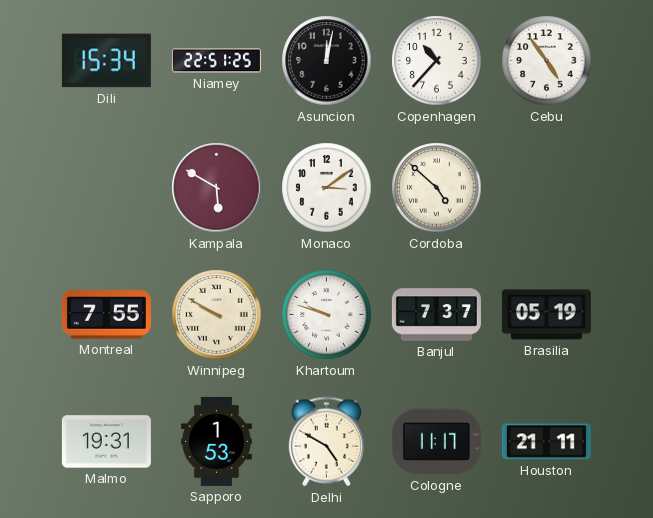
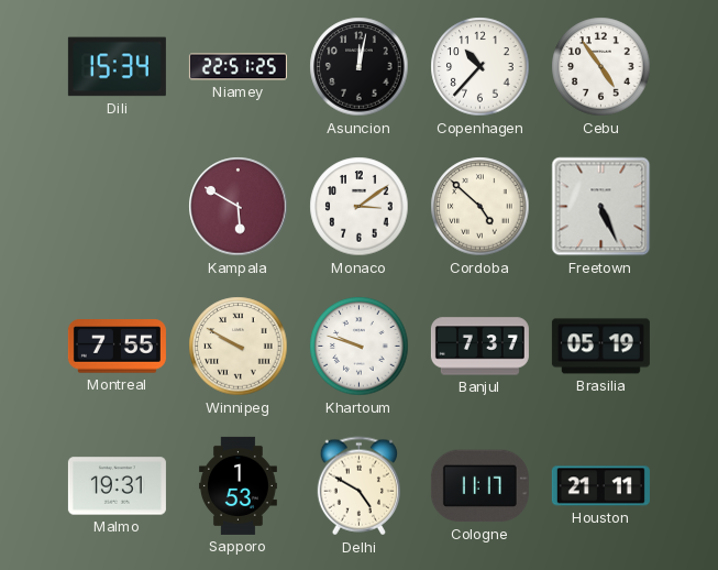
Freetown: none -> 5:26
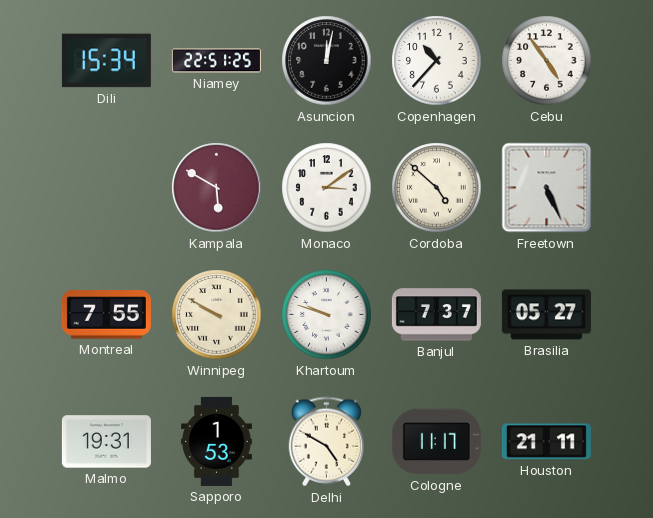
Brasilia: 05:19 -> 05:27
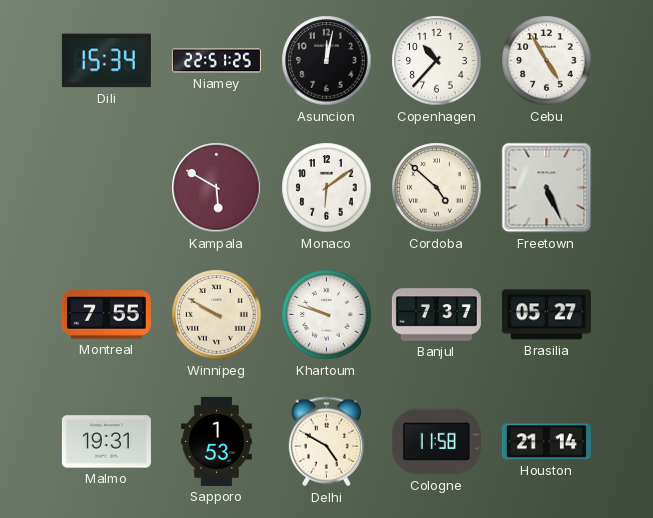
Cebu: 4:54 -> 4:55
Monaco: 3:09 -> 6:09
Cologne: 11:17 -> 11:58
Houston: 21:11 -> 21:14
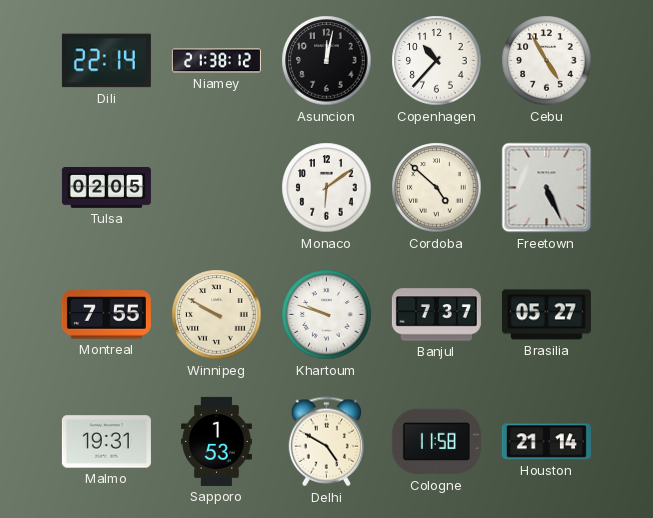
Dili: 15:34 -> 22:14
Niamey: 22:51 -> 21:38
Tulsa: none -> 02:05
Kampala: 5:50 -> none
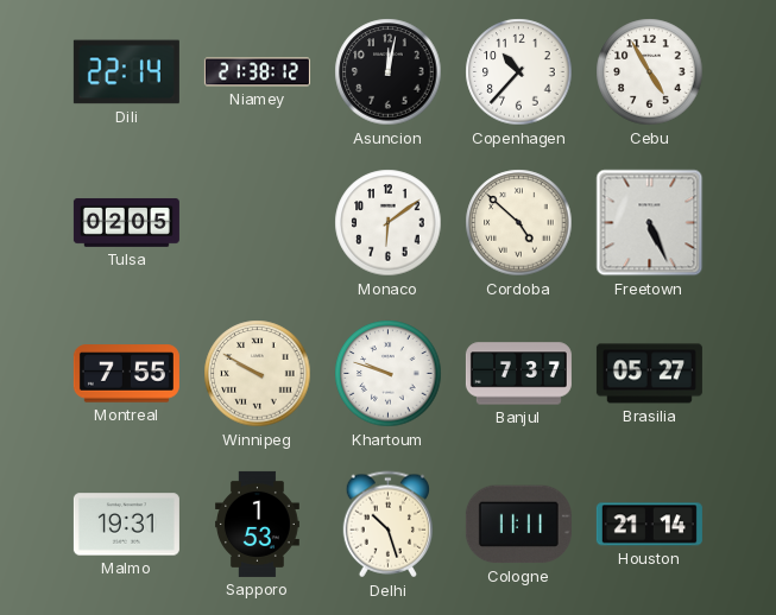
Delhi: 4:50 -> 10:27
Cologne: 11:58 -> 11:11
